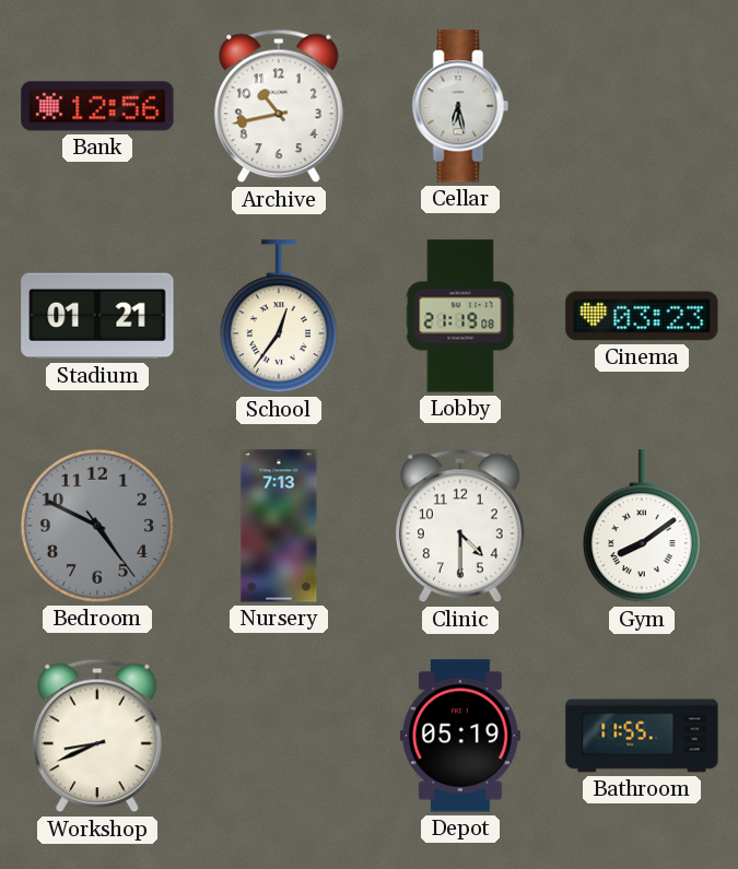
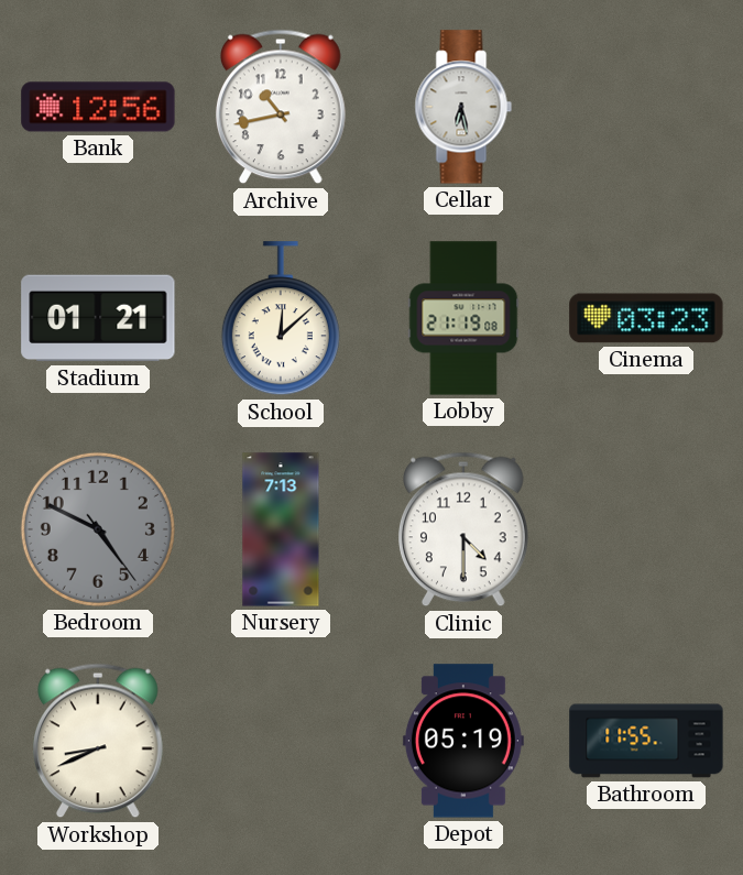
School: 12:36 -> 12:08
Gym: 8:09 -> none
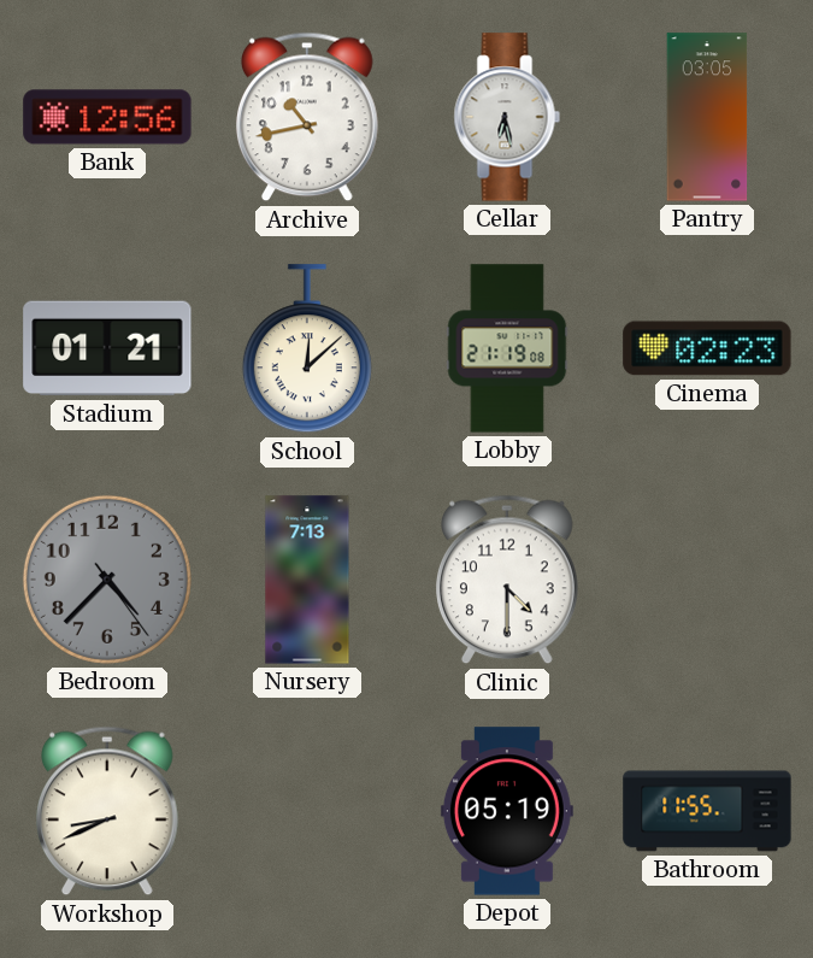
Pantry: none -> 03:05
Cinema: 03:23 -> 02:23
Bedroom: 4:49 -> 4:37
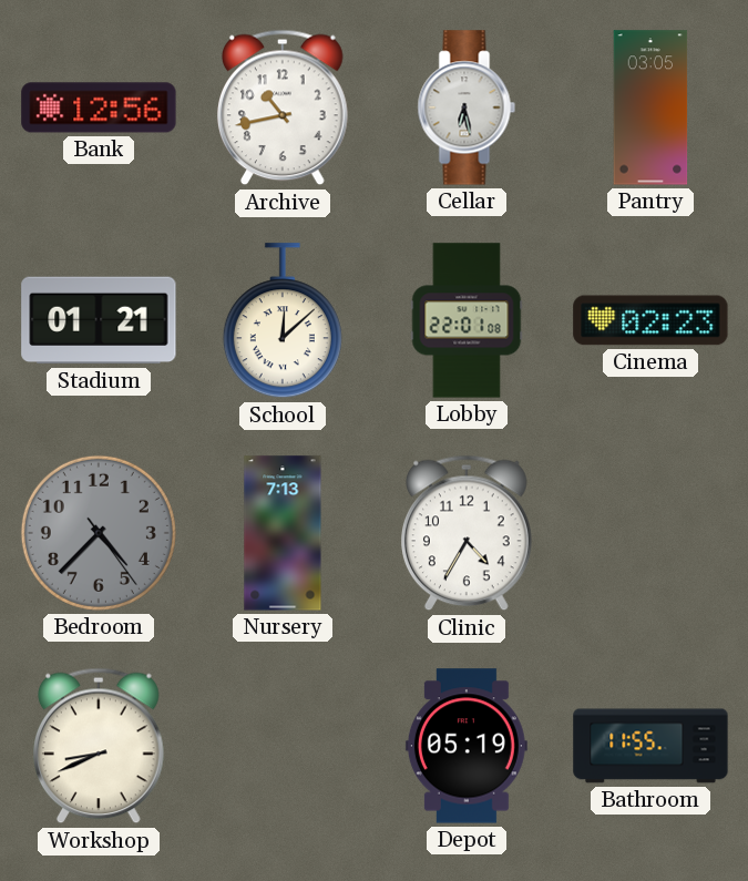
Lobby: 21:19 -> 22:01
Clinic: 4:30 -> 4:35
